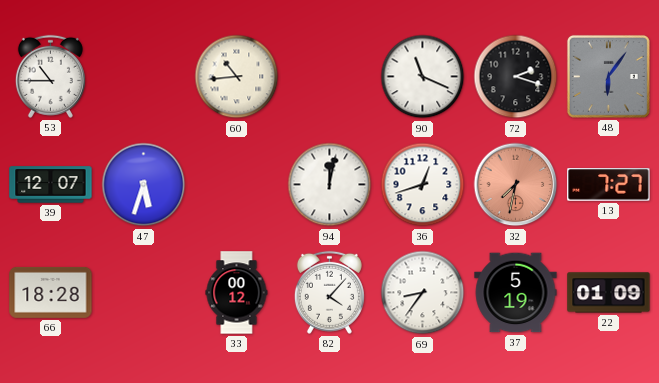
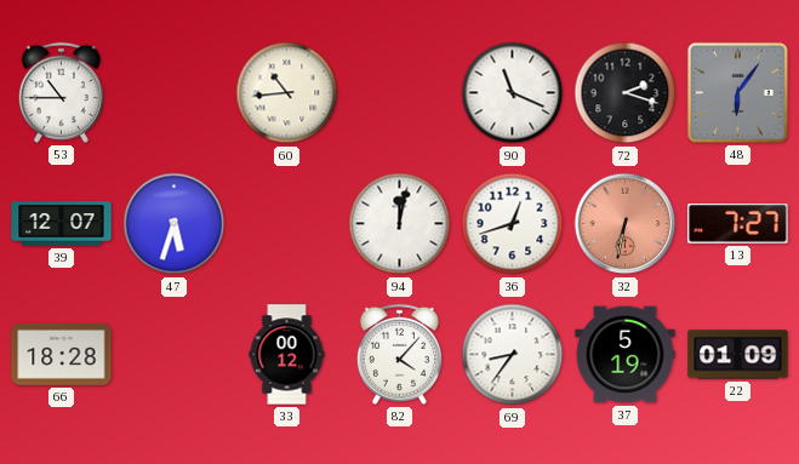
32: 7:32 -> 6:32
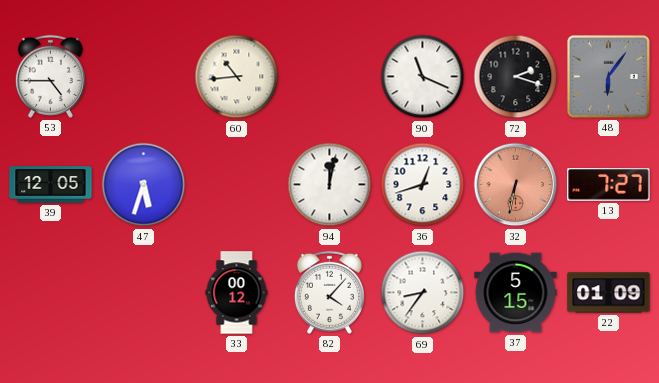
53: 10:45 -> 4:45
39: 12:07 -> 12:05
66: 18:28 -> none
37: 5:19 -> 5:15
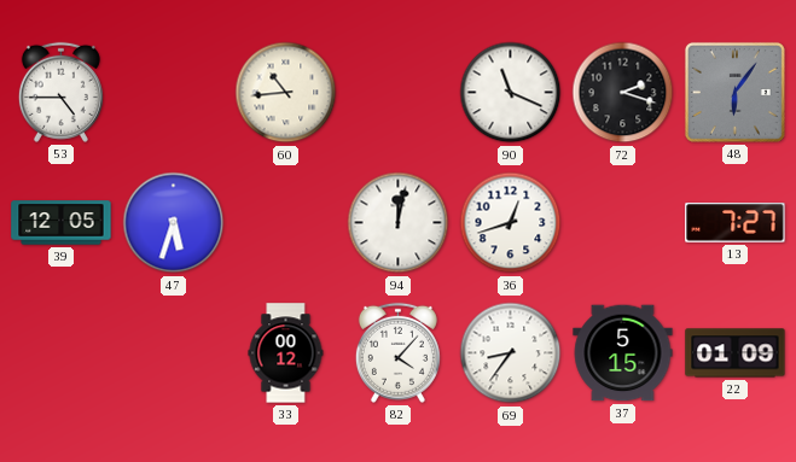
32: 6:32 -> none
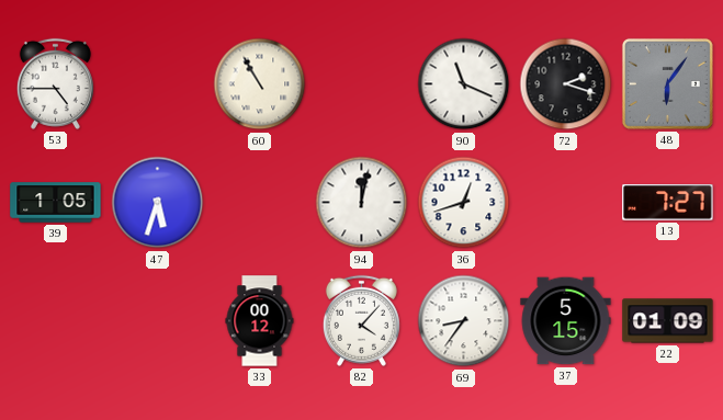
60: 10:44 -> 10:55
39: 12:05 -> 1:05
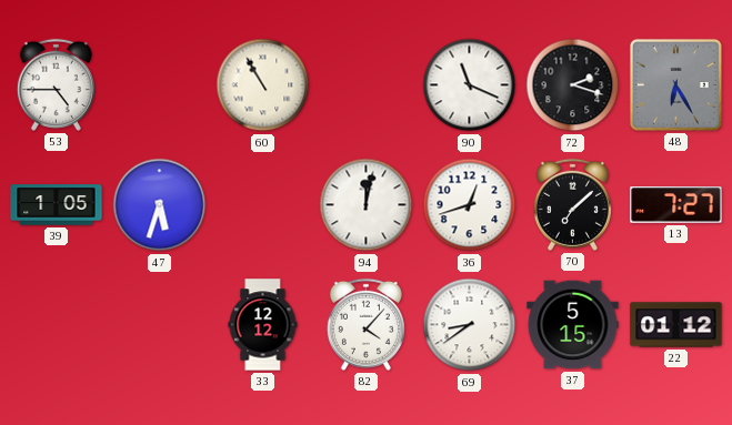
48: 6:06 -> 6:25
70: none -> 7:08
33: 00:12 -> 12:12
69: 8:36 -> 8:39
22: 01:09 -> 01:12
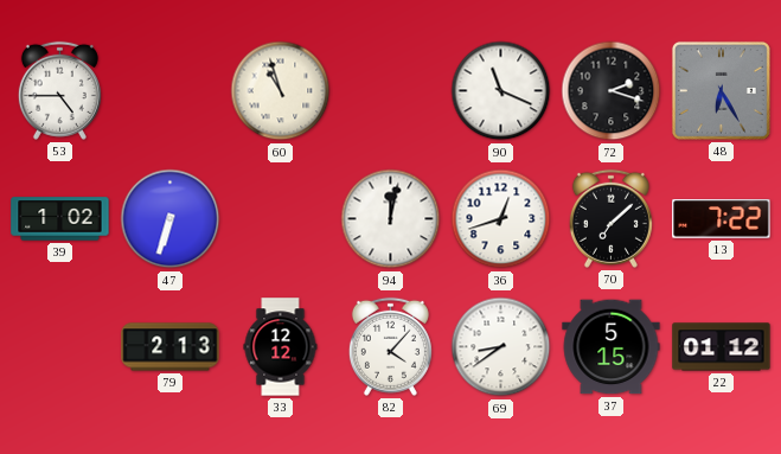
60: 10:55 -> 10:57
39: 1:05 -> 1:02
47: 5:33 -> 6:33
13: 7:27 -> 7:22
79: none -> 2:13
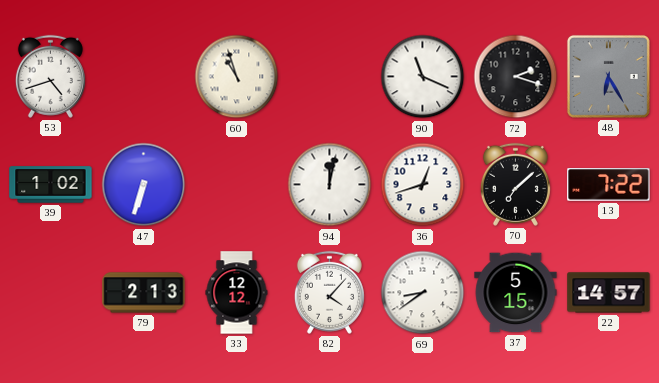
53: 4:45 -> 4:42
22: 01:12 -> 14:57
